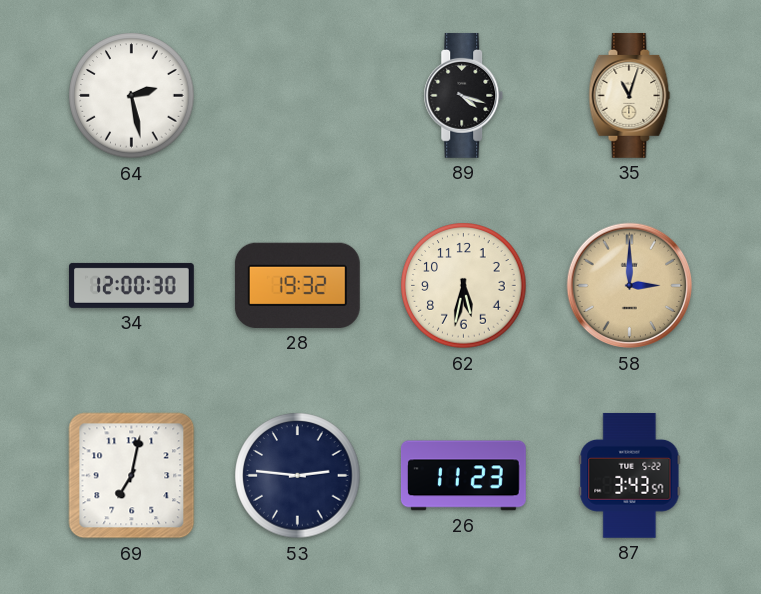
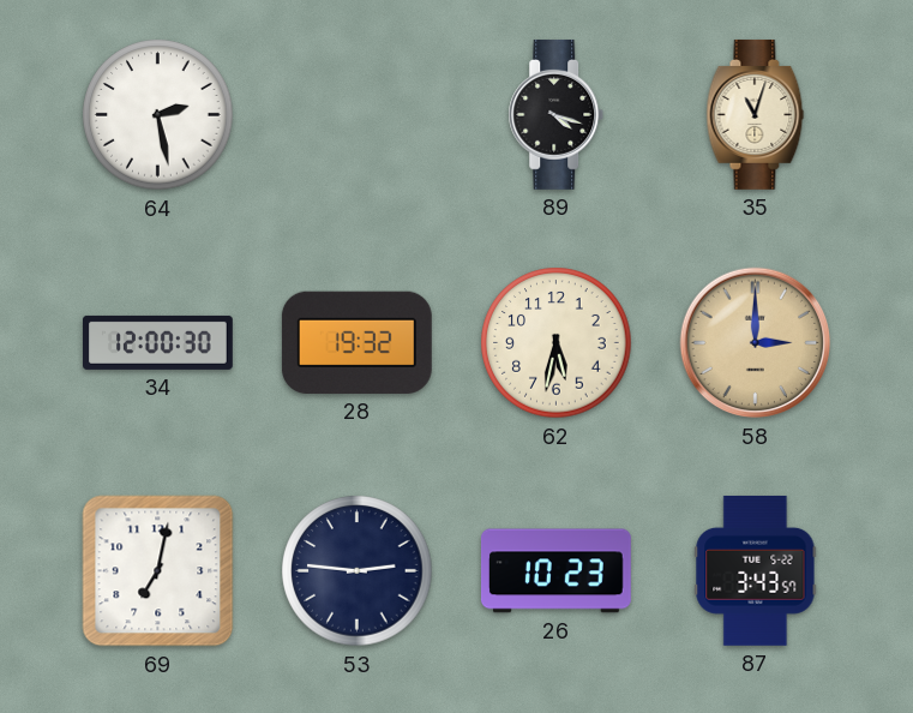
26: 11:23 -> 10:23
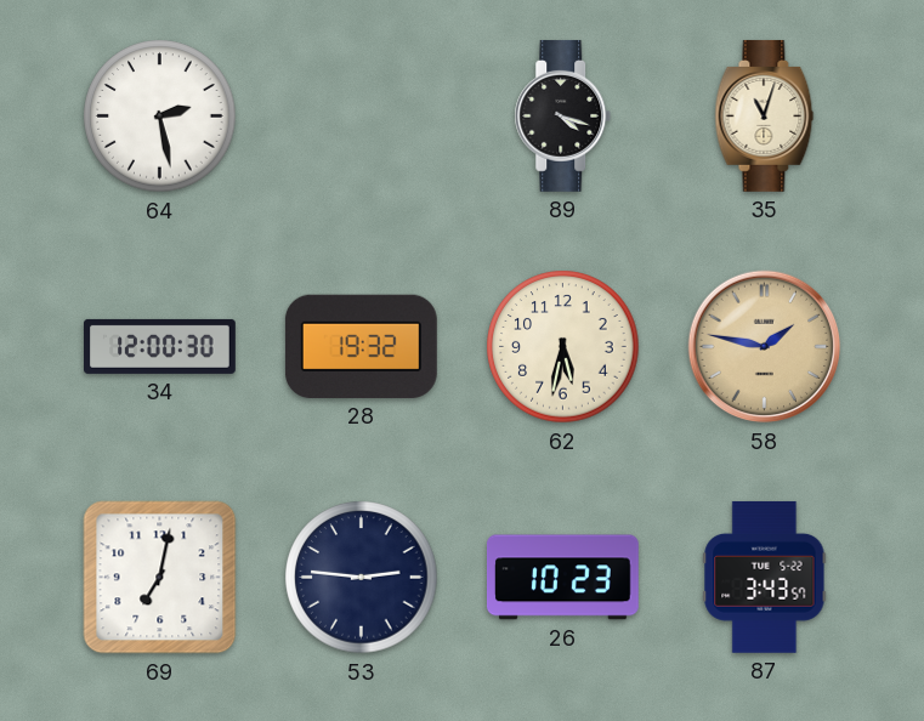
58: 3:00 -> 1:47
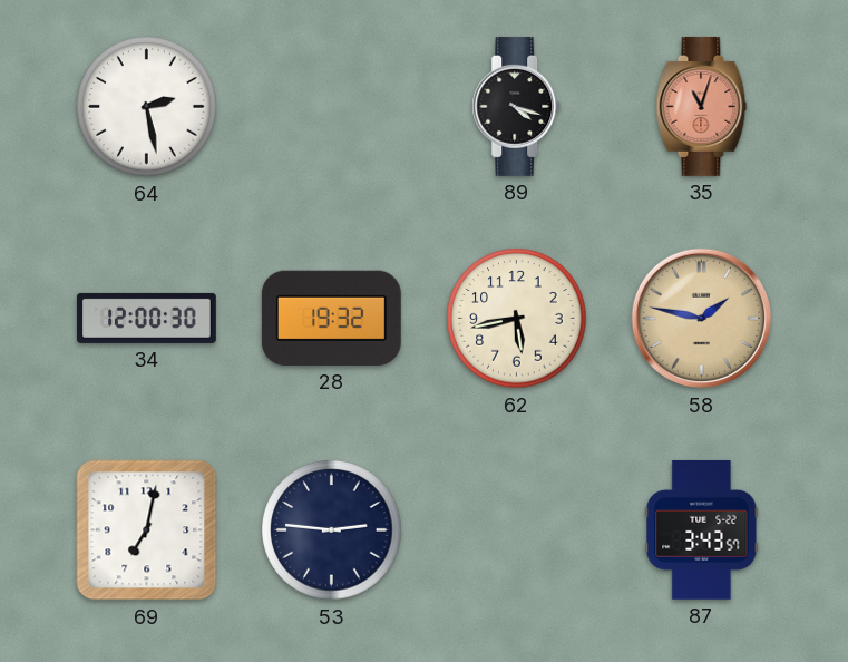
35 dial: cream -> salmon
62: 5:32 -> 5:43
26: 10:23 -> none
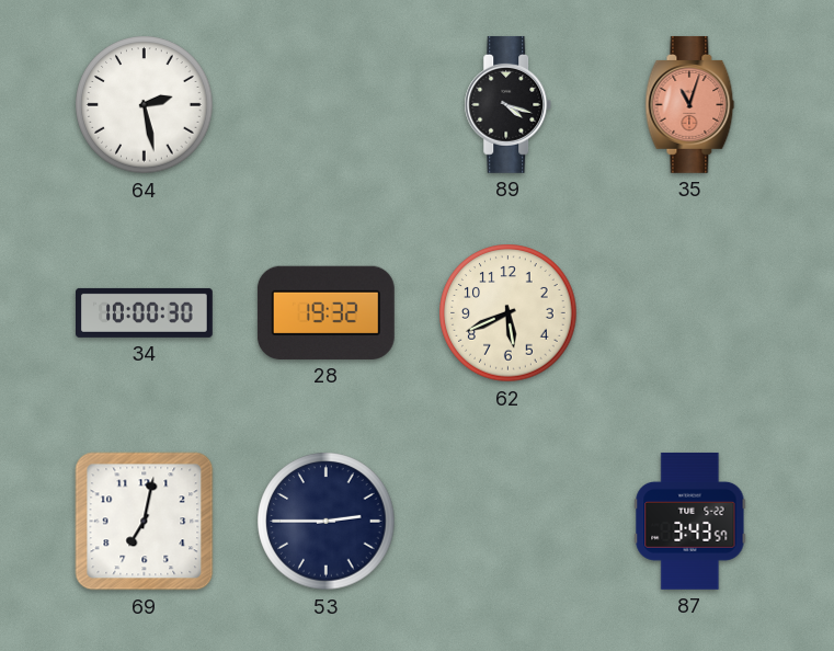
34: 12:00 -> 10:00
62: 5:43 -> 5:41
58: 1:47 -> none
53: 2:46 -> 2:45
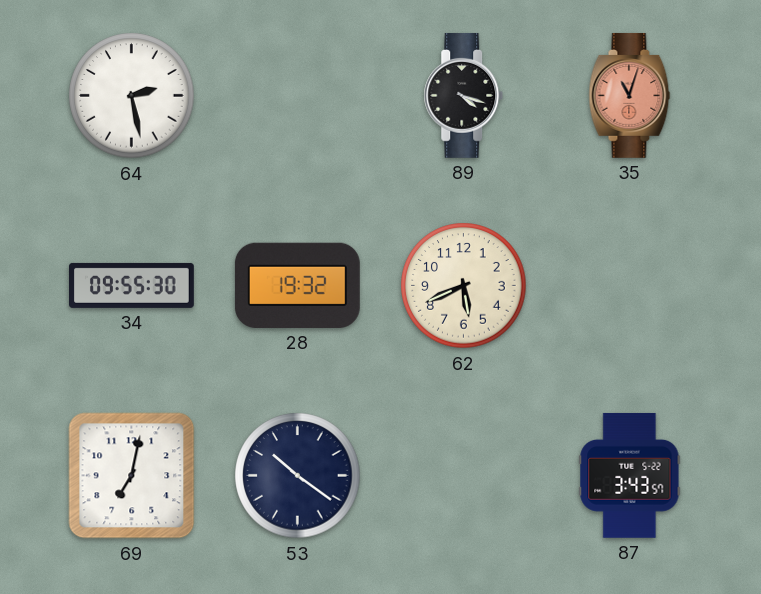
34: 10:00 -> 09:55
53: 2:45 -> 10:21
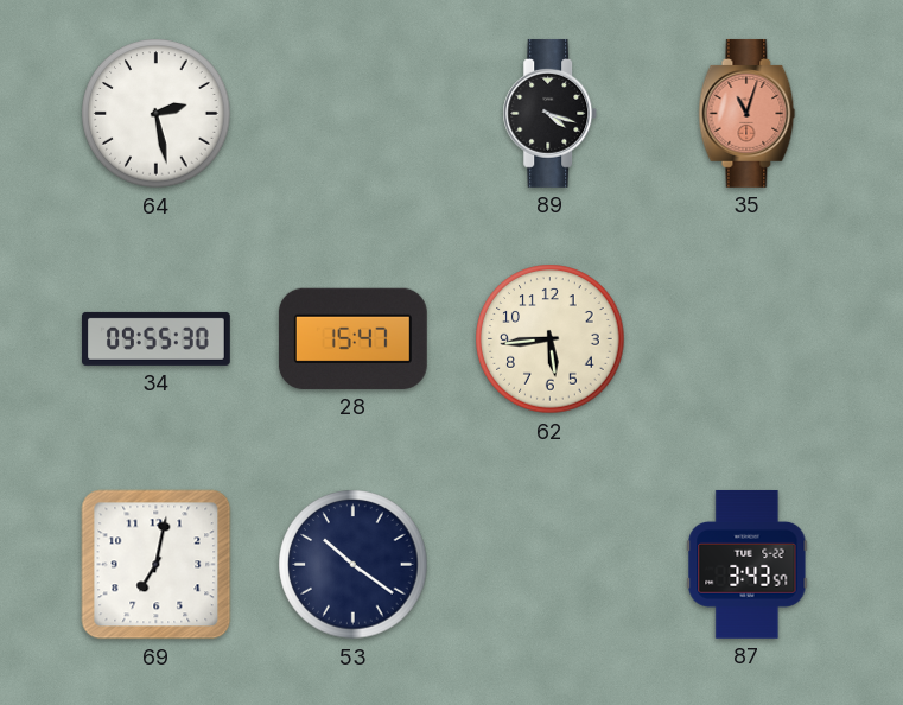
28: 19:32 -> 15:47
62: 5:41 -> 5:44
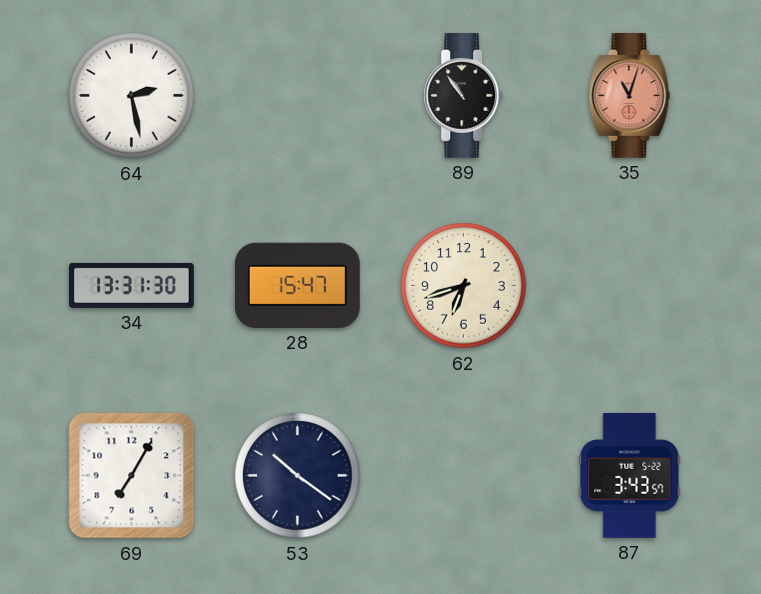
89: 4:18 -> 10:54
34: 09:55 -> 13:31
62: 5:44 -> 6:42
69: 7:02 -> 7:05
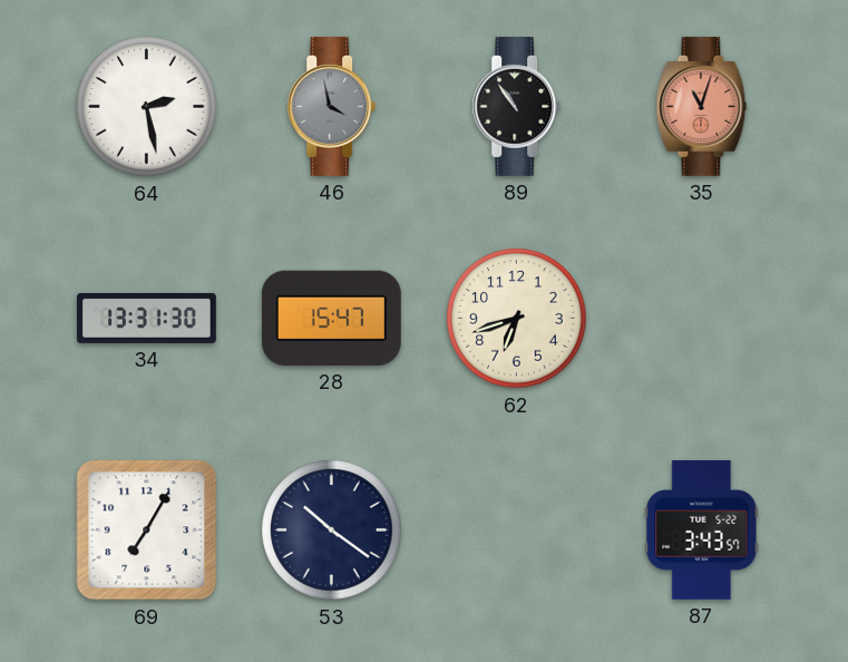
46: none -> 3:58
